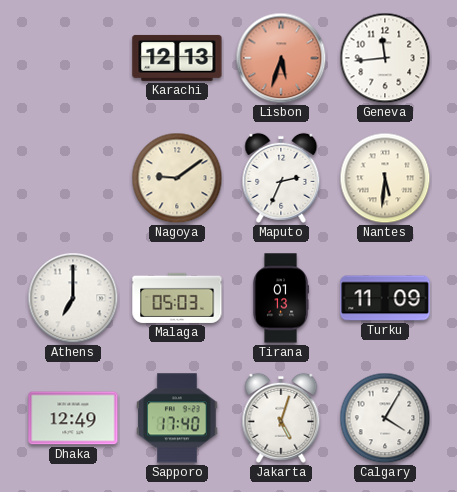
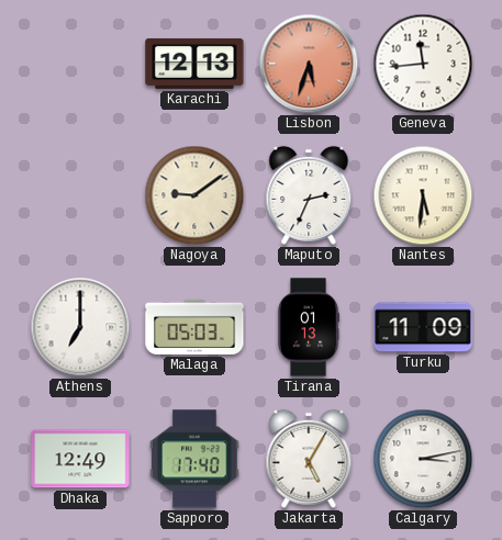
Jakarta: 5:03 -> 5:05
Calgary: 4:05 -> 3:13
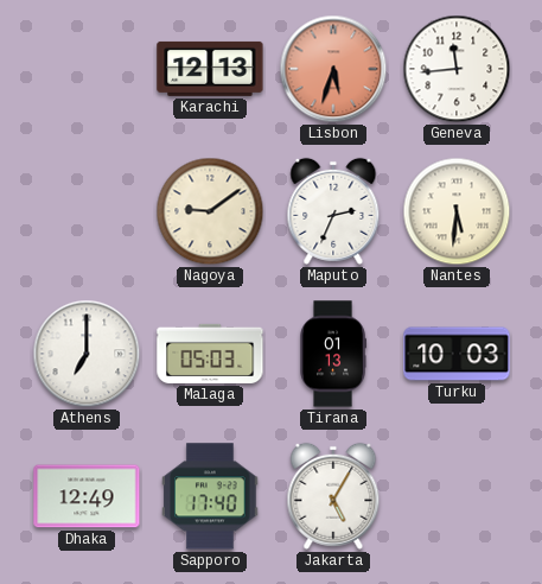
Turku: 11:09 -> 10:03
Calgary: 3:13 -> none
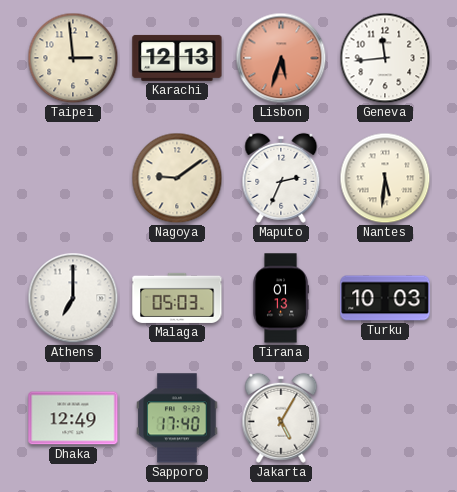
Taipei: none -> 2:59
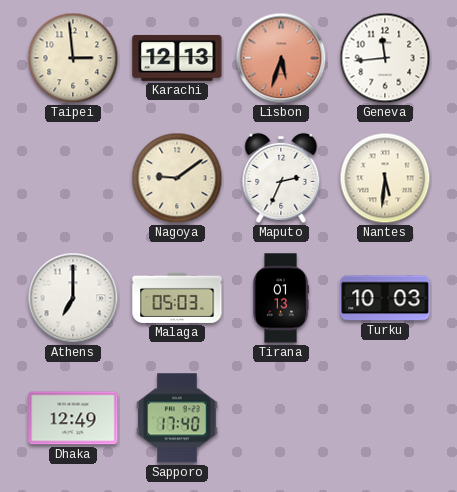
Jakarta: 5:05 -> none
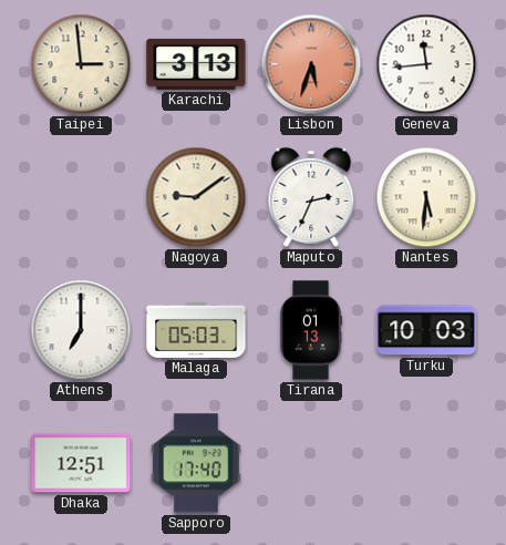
Karachi: 12:13 -> 3:13
Dhaka: 12:49 -> 12:51
